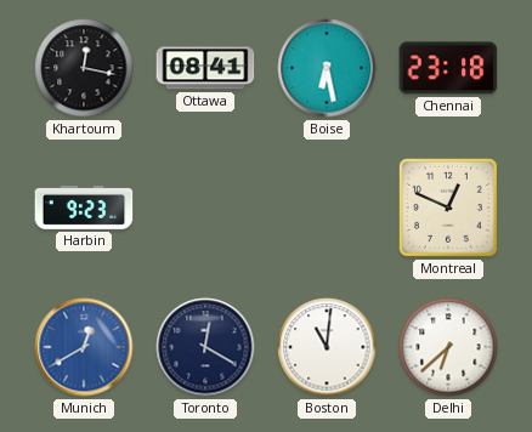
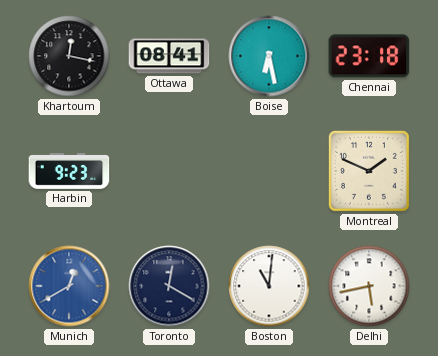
Montreal: 12:49 -> 1:49
Delhi: 6:38 -> 5:43
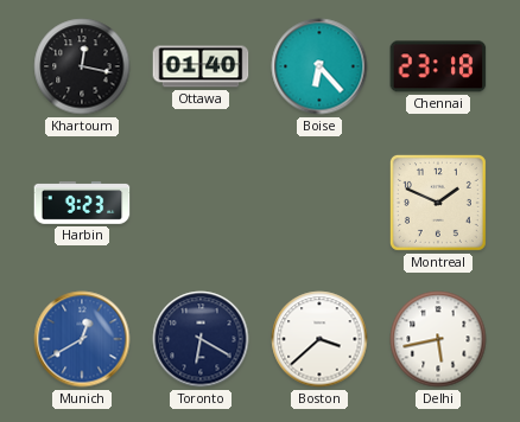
Ottawa: 08:41 -> 01:40
Boise: 6:28 -> 6:23
Toronto: 12:20 -> 6:20
Boston: 11:01 -> 3:38
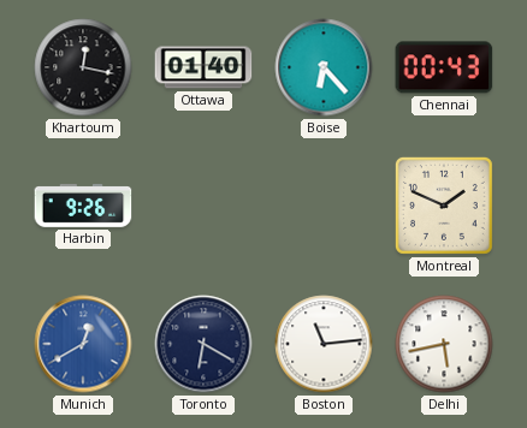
Chennai: 23:18 -> 00:43
Harbin: 9:23 -> 9:26
Boston: 3:38 -> 11:14
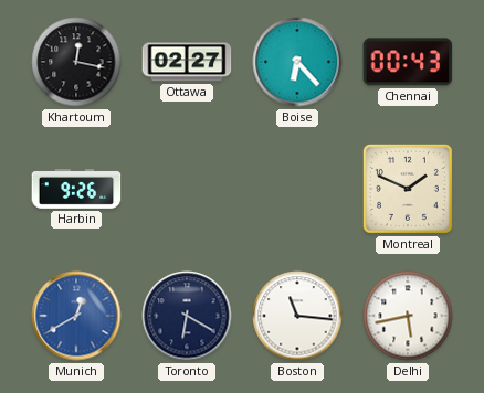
Ottawa: 01:40 -> 02:27
Boston: 11:14 -> 11:16
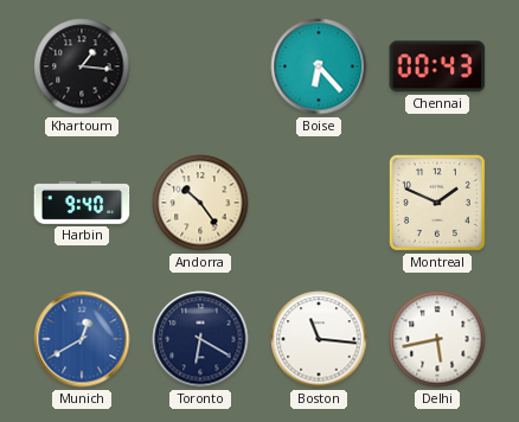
Khartoum: 12:17 -> 1:16
Ottawa: 02:27 -> none
Harbin: 9:26 -> 9:40
Andorra: none -> 10:24
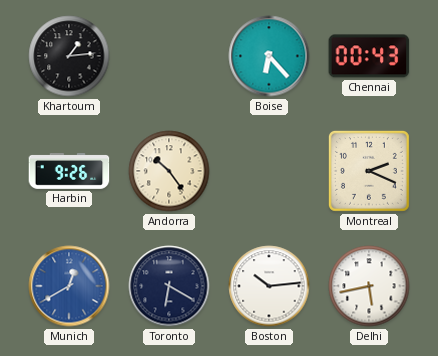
Khartoum: 1:16 -> 1:14
Harbin: 9:40 -> 9:26
Montreal: 1:49 -> 2:19
Boston: 11:16 -> 10:14
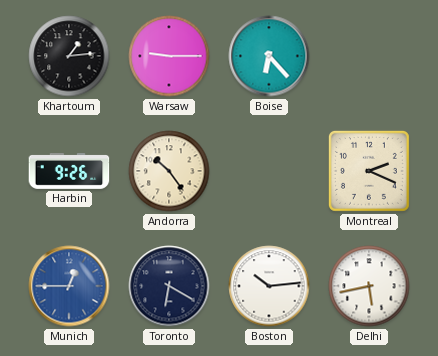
Warsaw: none -> 9:15
Chennai: 00:43 -> none
Munich: 12:40 -> 12:45
